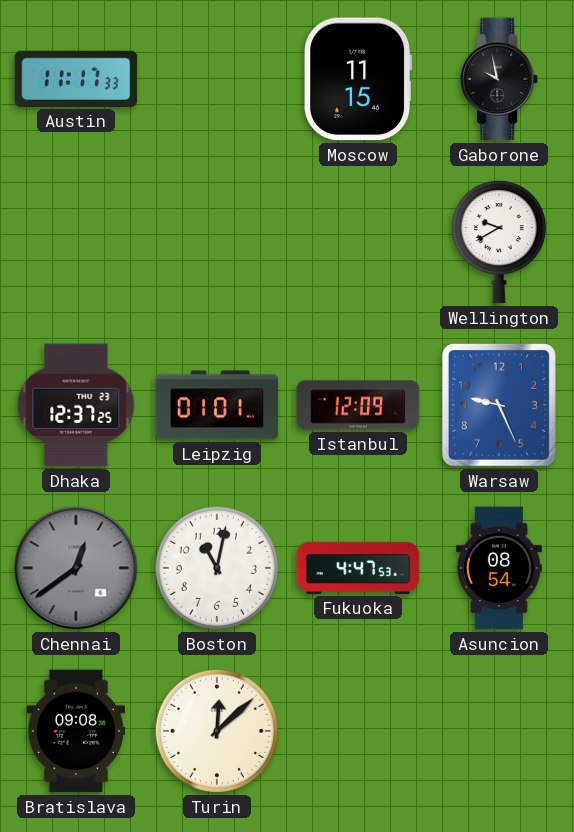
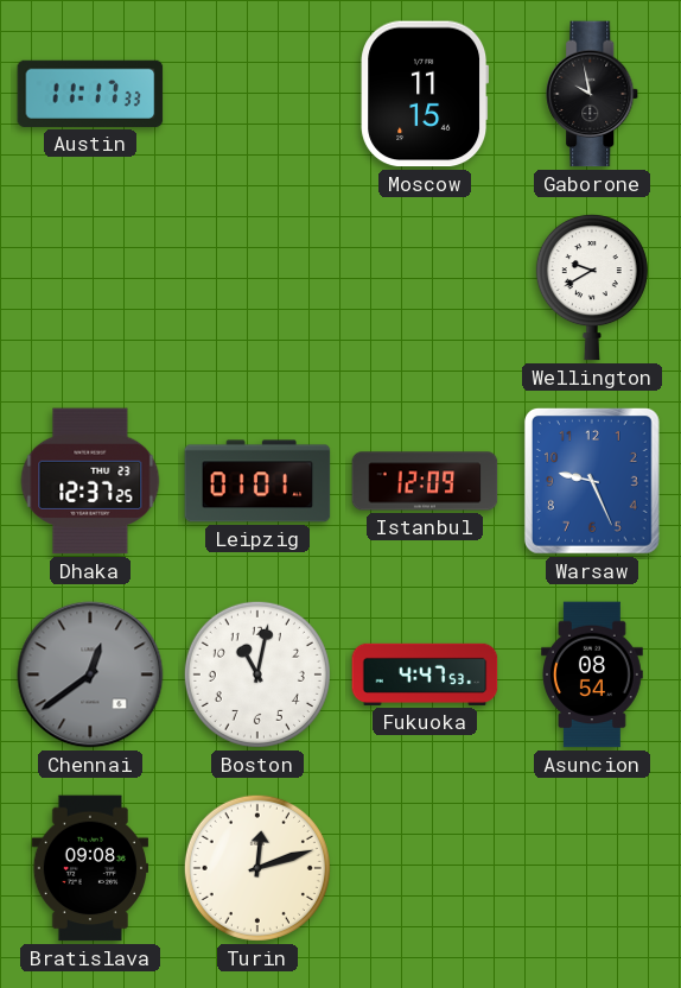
Turin: 12:08 -> 12:12
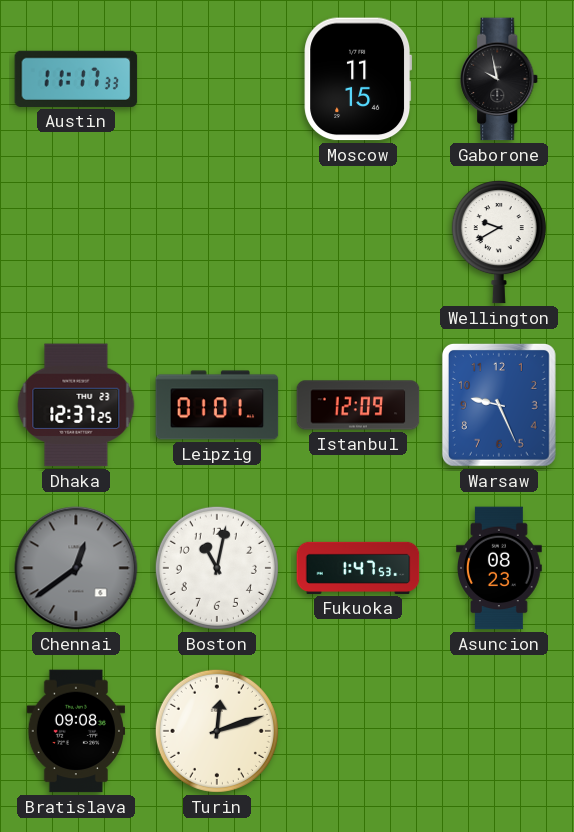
Fukuoka: 4:47 -> 1:47
Asuncion: 08:54 -> 08:23
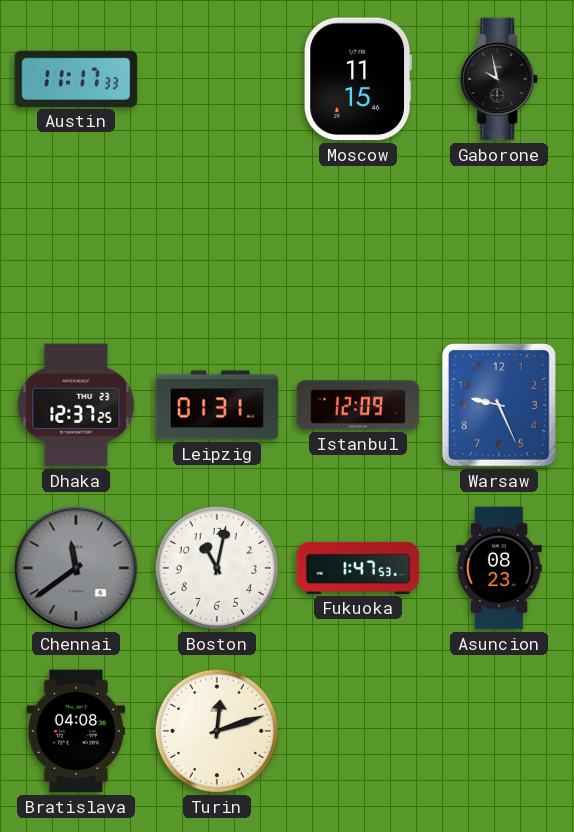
Wellington: 9:40 -> none
Leipzig: 01:01 -> 01:31
Chennai: 12:39 -> 11:39
Bratislava: 09:08 -> 04:08
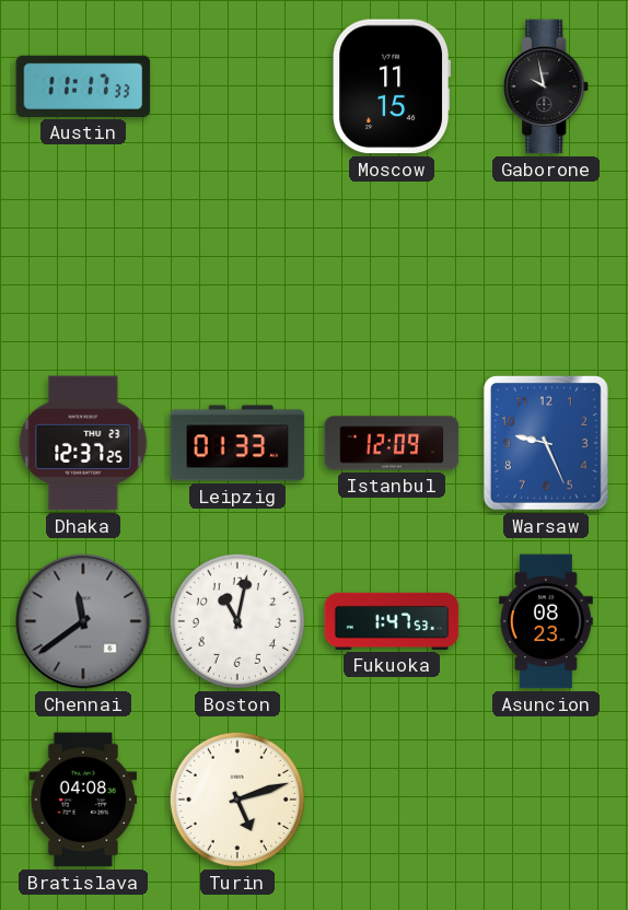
Leipzig: 01:31 -> 01:33
Turin: 12:12 -> 5:12
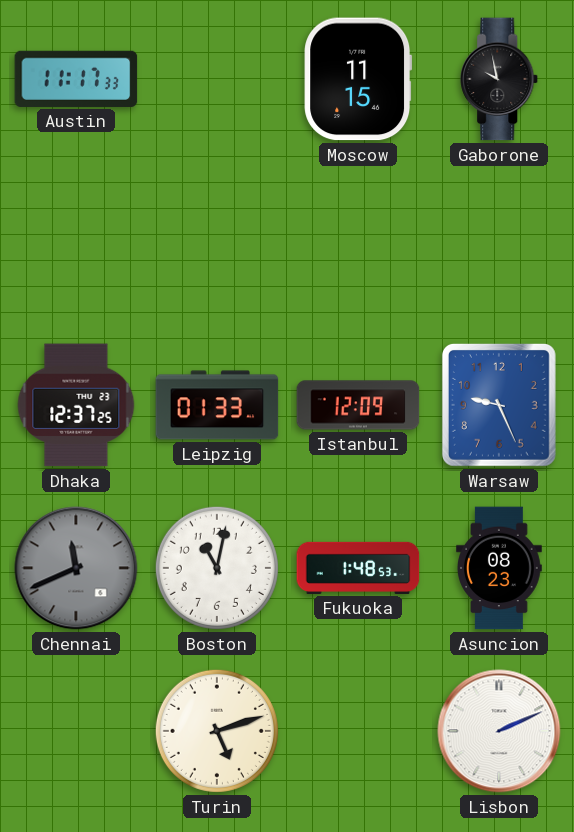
Chennai: 11:39 -> 11:41
Fukuoka: 1:47 -> 1:48
Bratislava: 04:08 -> none
Lisbon: none -> 2:11
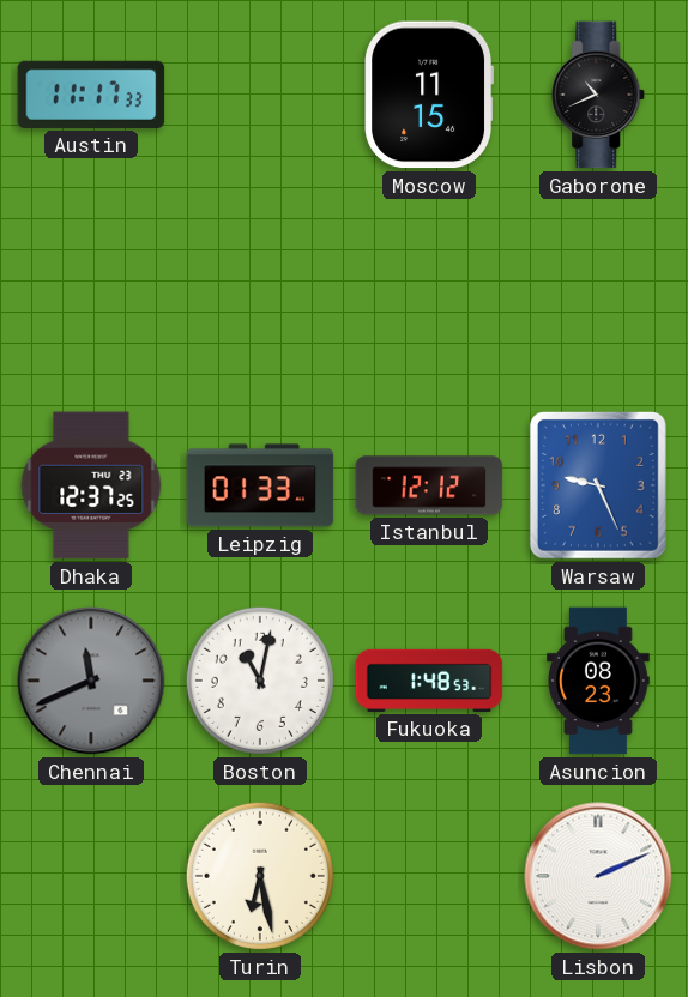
Gaborone: 9:58 -> 10:41
Istanbul: 12:09 -> 12:12
Turin: 5:12 -> 6:28
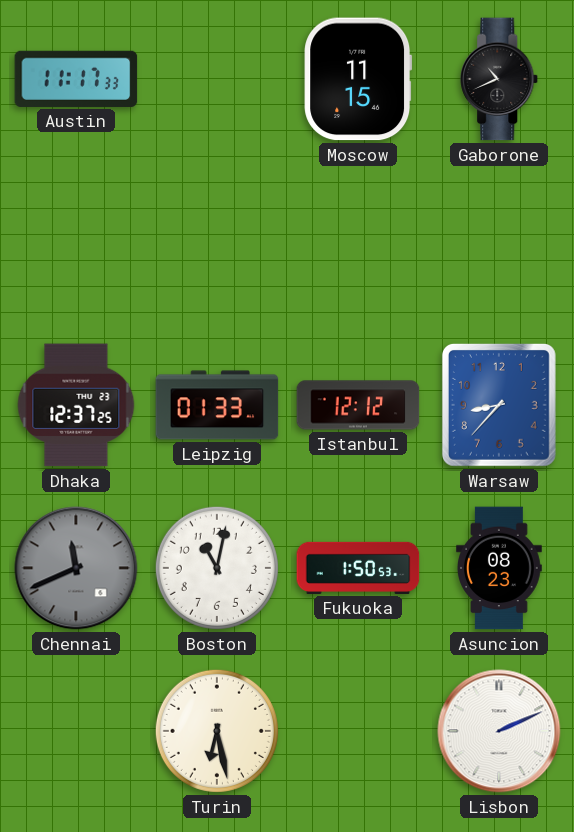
Warsaw: 9:26 -> 8:37
Fukuoka: 1:48 -> 1:50
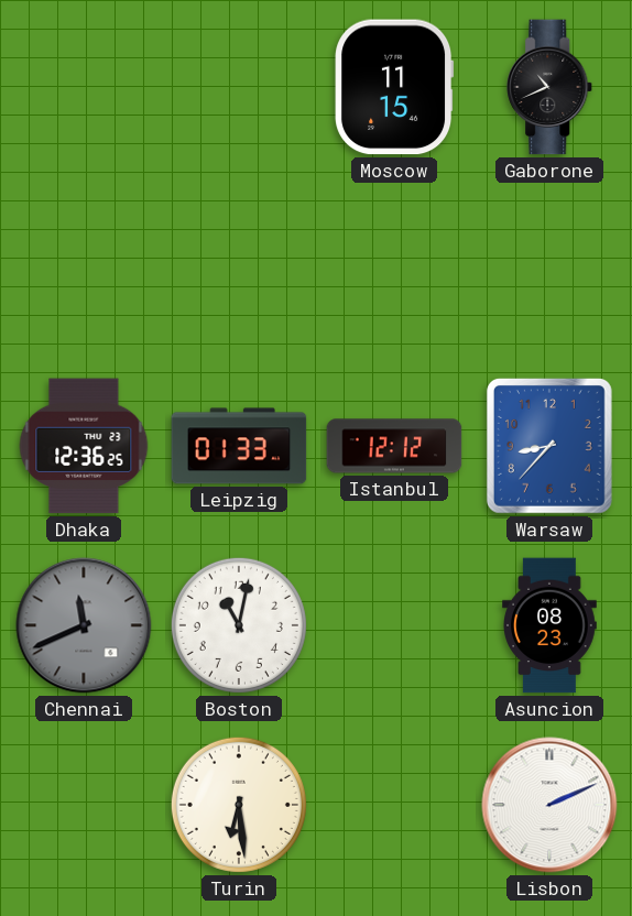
Austin: 11:17 -> none
Dhaka: 12:37 -> 12:36
Fukuoka: 1:50 -> none
Turin: 6:28 -> 6:29
